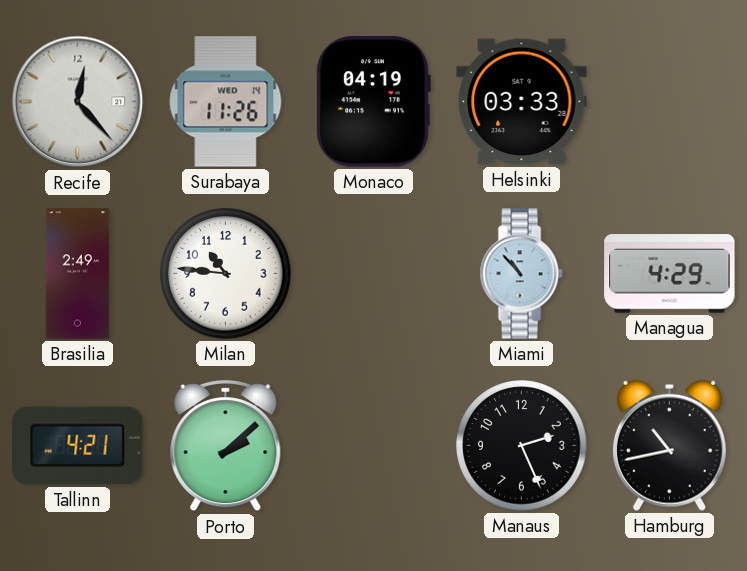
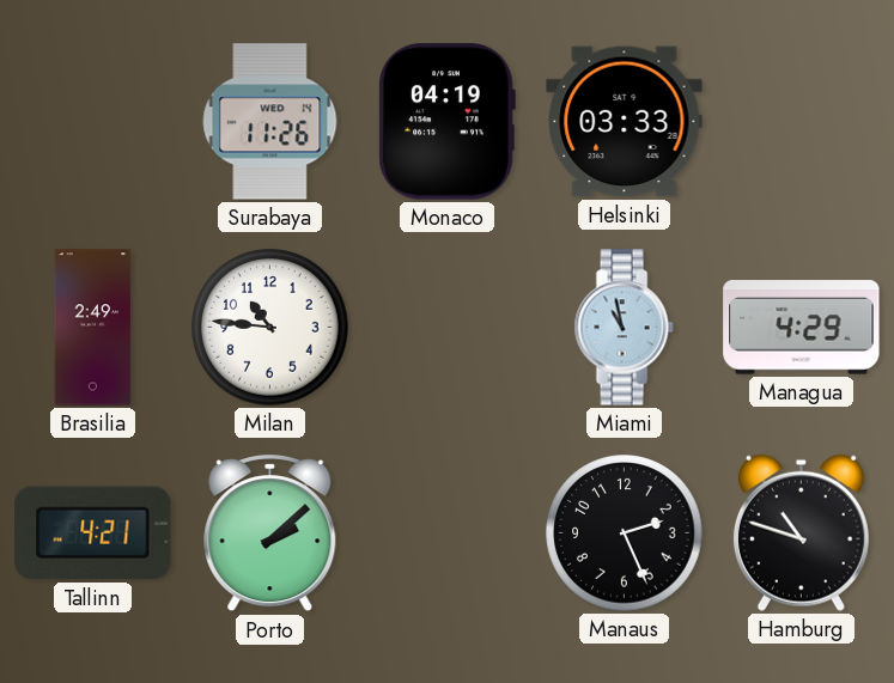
Recife: 12:23 -> none
Miami: 10:53 -> 10:58
Hamburg: 10:43 -> 10:48
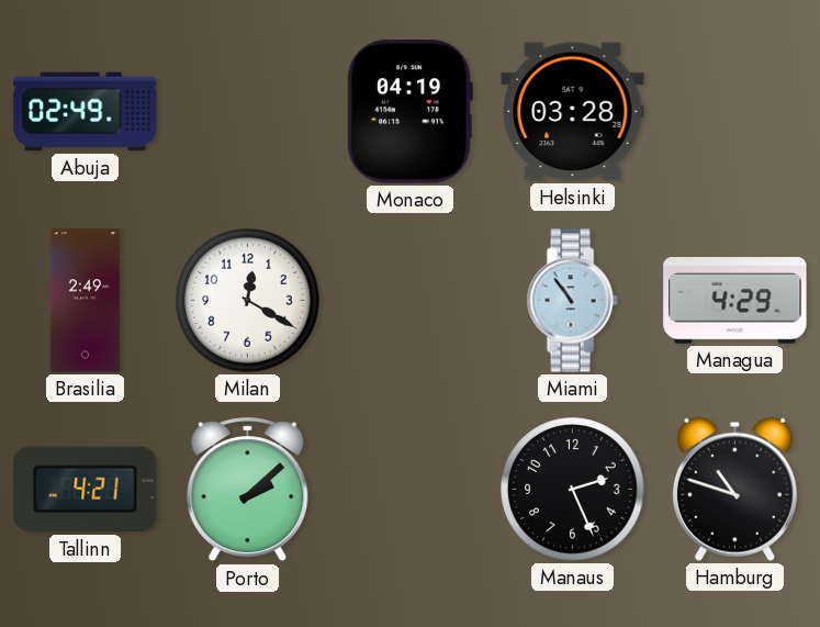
Abuja: none -> 02:49
Surabaya: 11:26 -> none
Helsinki: 03:33 -> 03:28
Milan: 10:46 -> 12:20
Miami: 10:58 -> 10:54
